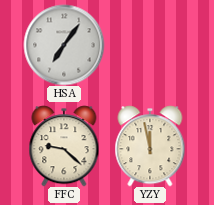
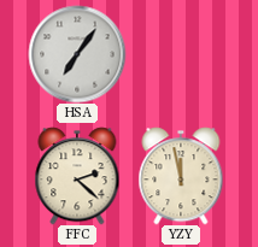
FFC: 9:22 -> 2:22
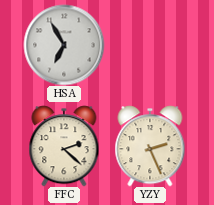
HSA: 7:06 -> 6:55
YZY: 11:58 -> 2:26
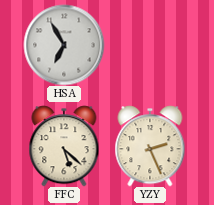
FFC: 2:22 -> 5:22
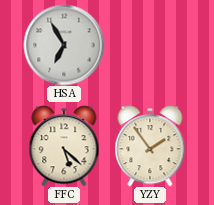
YZY: 2:26 -> 1:54
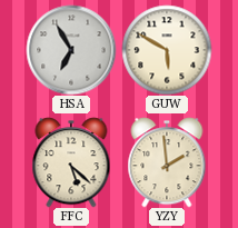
GUW: none -> 5:50
YZY: 1:54 -> 1:59
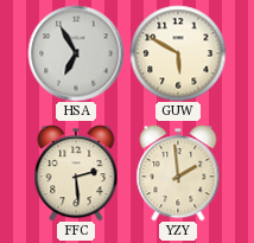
FFC: 5:22 -> 2:29
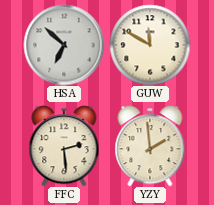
HSA: 6:55 -> 6:52
GUW: 5:50 -> 11:50
